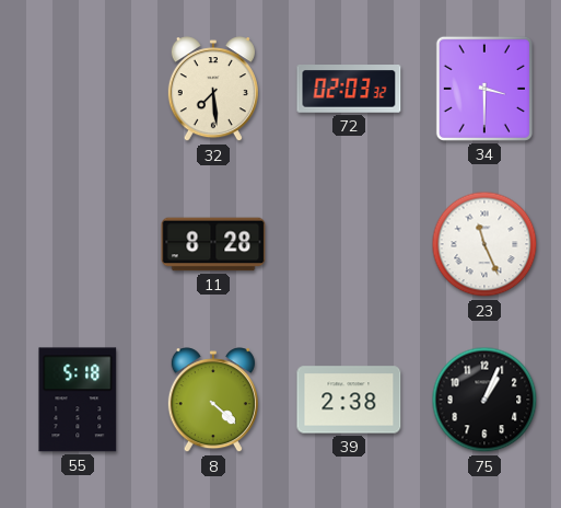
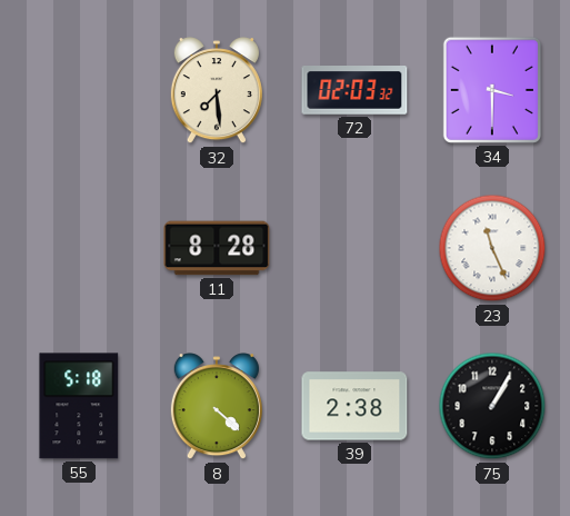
75: 1:04 -> 1:05
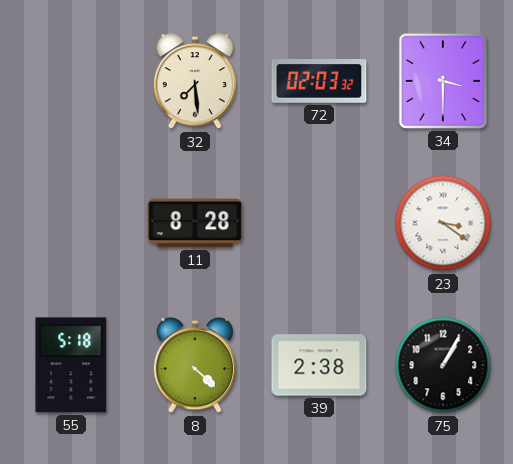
23: 11:26 -> 3:21
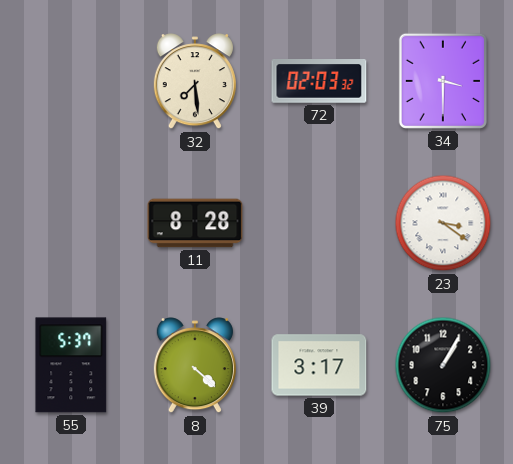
55: 5:18 -> 5:37
39: 2:38 -> 3:17
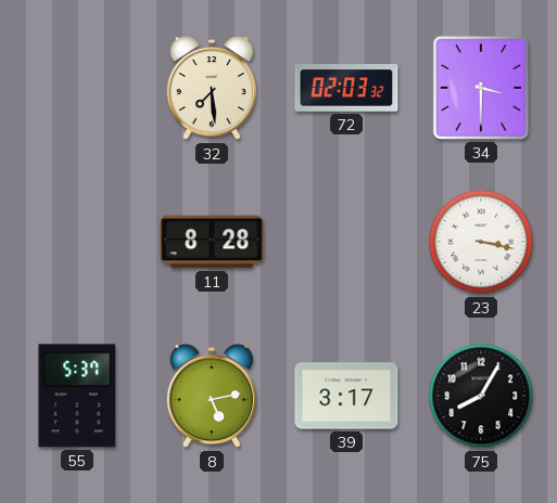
23: 3:21 -> 3:17
8: 4:22 -> 5:13
75: 1:05 -> 8:05
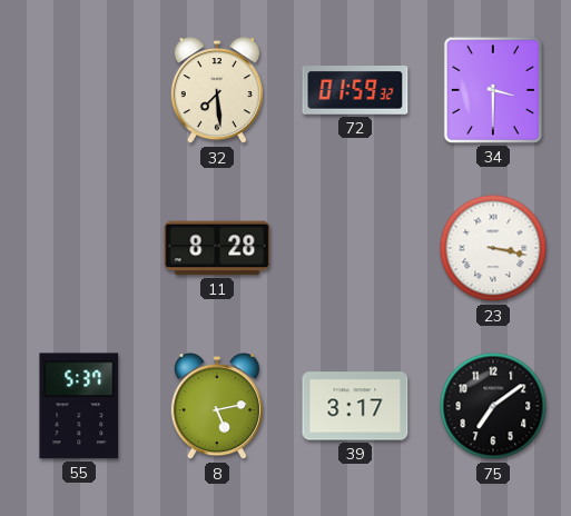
72: 02:03 -> 01:59
75: 8:05 -> 7:09
